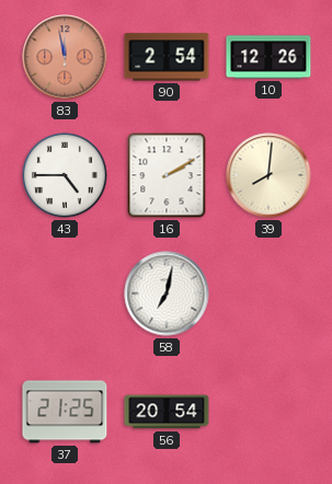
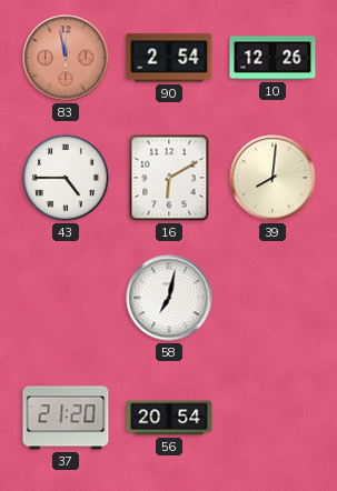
16: 2:10 -> 6:10
37: 21:25 -> 21:20
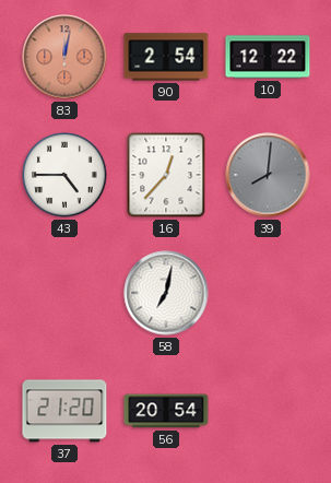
83: 11:58 -> 12:02
10: 12:26 -> 12:22
16: 6:10 -> 12:37
39 dial: cream -> grey
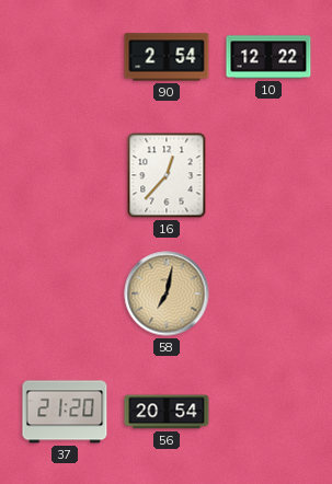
83: 12:02 -> none
43: 4:45 -> none
39: 8:01 -> none
58 dial: white -> champagne
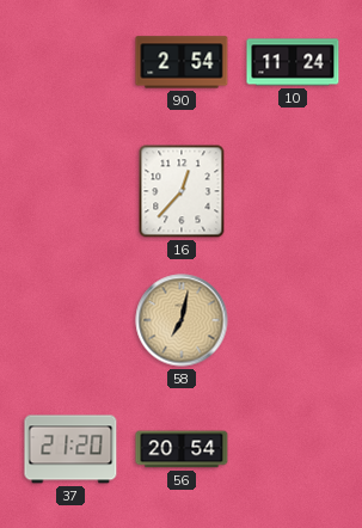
10: 12:22 -> 11:24
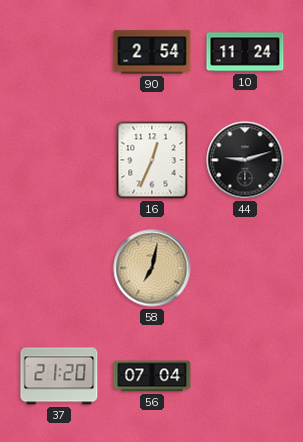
16: 12:37 -> 12:34
44: none -> 9:12
56: 20:54 -> 07:04
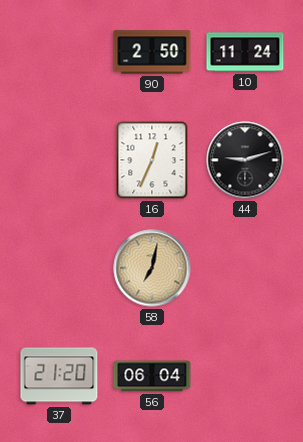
90: 2:54 -> 2:50
56: 07:04 -> 06:04
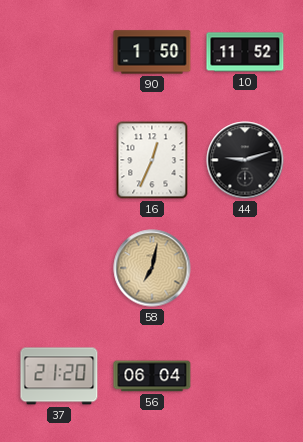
90: 2:50 -> 1:50
10: 11:24 -> 11:52
